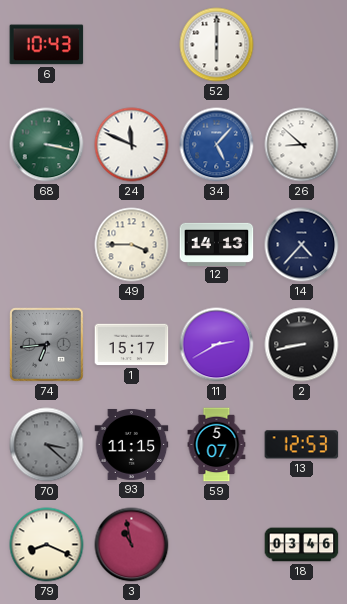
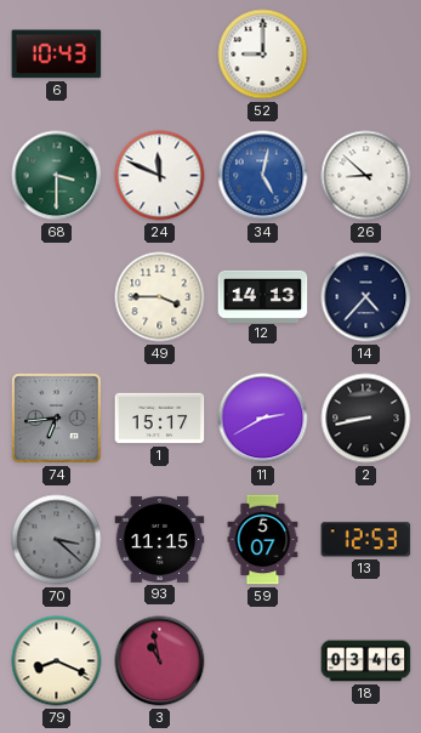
52: 6:00 -> 9:00
68: 3:17 -> 3:30
34: 5:07 -> 5:02
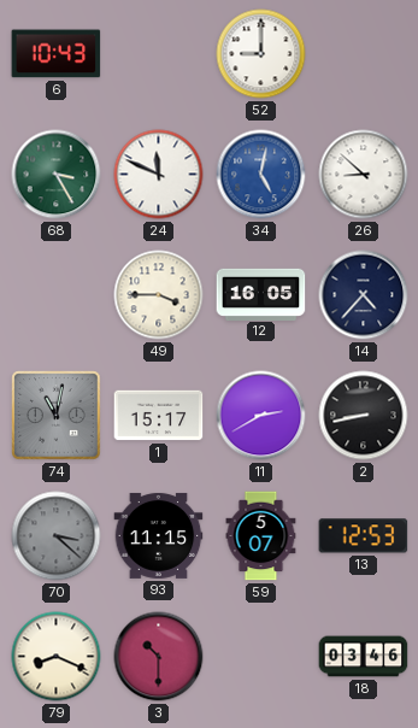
68: 3:30 -> 3:25
12: 14:13 -> 16:05
74: 6:44 -> 11:02
3: 10:58 -> 10:30
